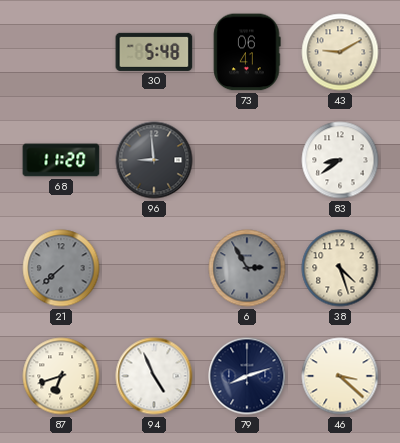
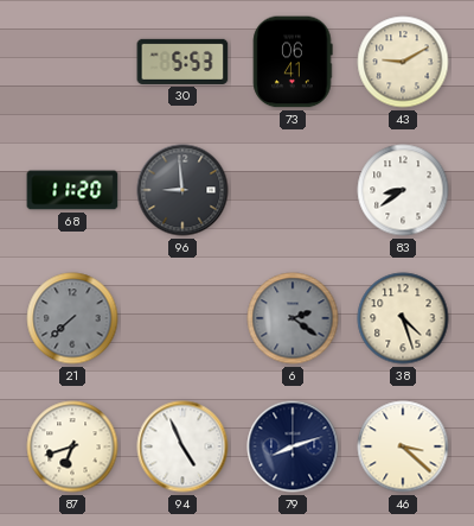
30: 5:48 -> 5:53
6: 2:55 -> 2:21
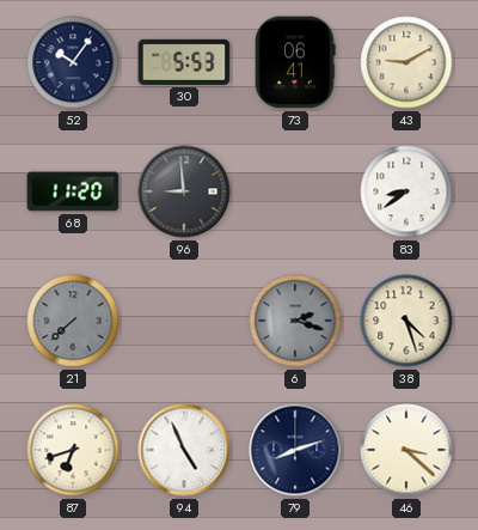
52: none -> 10:06
6: 2:21 -> 2:18
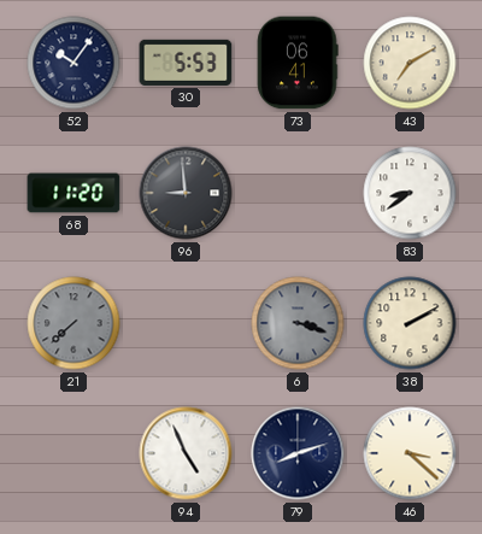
43: 9:10 -> 7:10
6: 2:18 -> 3:18
38: 4:27 -> 2:10
87: 6:42 -> none
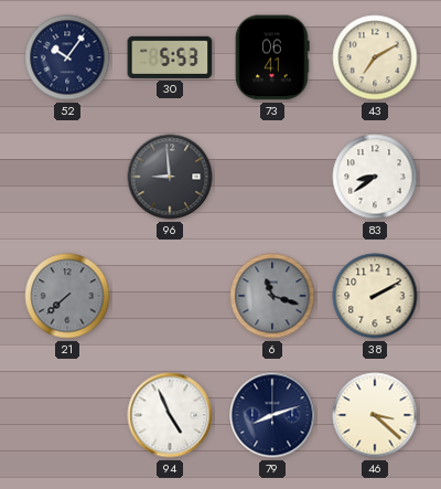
68: 11:20 -> none
6: 3:18 -> 11:18
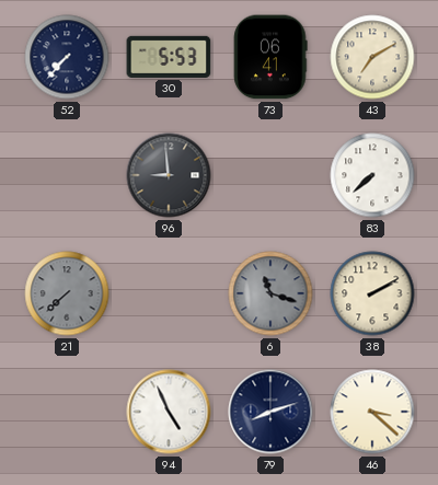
52: 10:06 -> 7:37
83: 8:39 -> 7:38
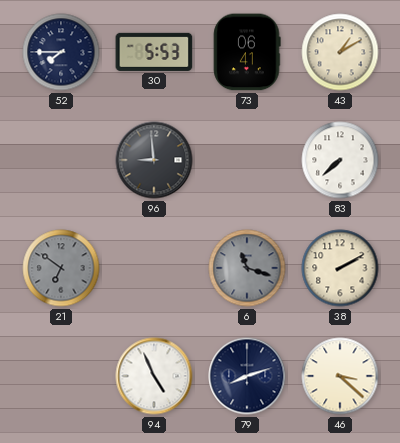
52: 7:37 -> 7:45
43: 7:10 -> 1:10
21: 7:38 -> 6:51
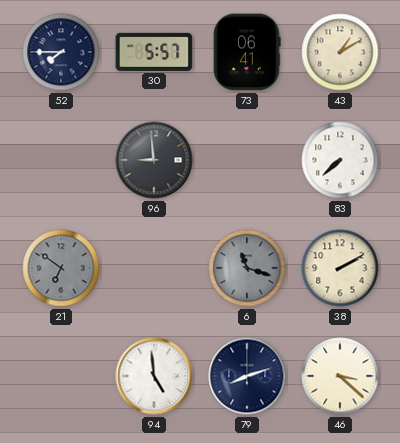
30: 5:53 -> 5:57
94: 4:56 -> 4:59
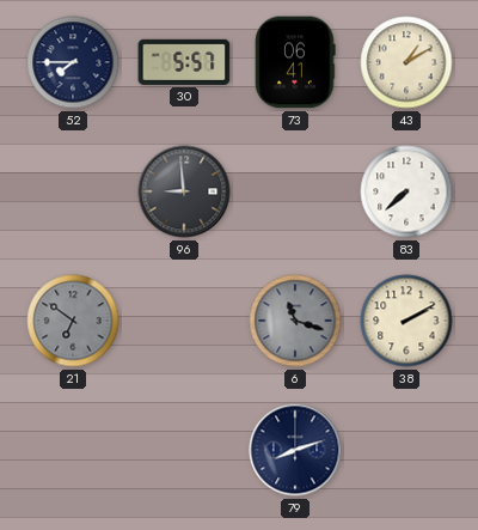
94: 4:59 -> none
46: 3:22 -> none
